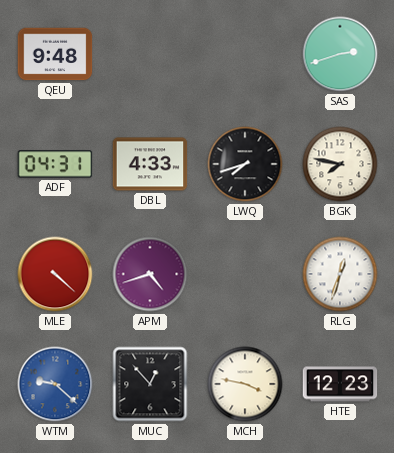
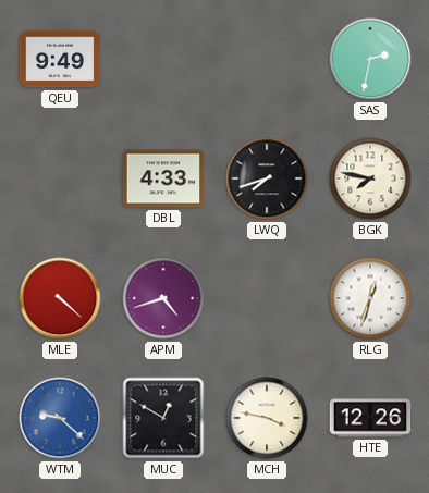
QEU: 9:48 -> 9:49
SAS: 2:42 -> 2:32
ADF: 04:31 -> none
MUC: 12:53 -> 12:50
HTE: 12:23 -> 12:26
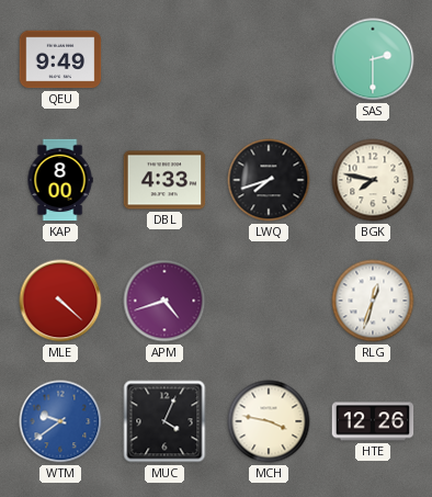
SAS: 2:32 -> 2:30
KAP: none -> 8:00
WTM: 9:22 -> 9:39
MUC: 12:50 -> 4:04
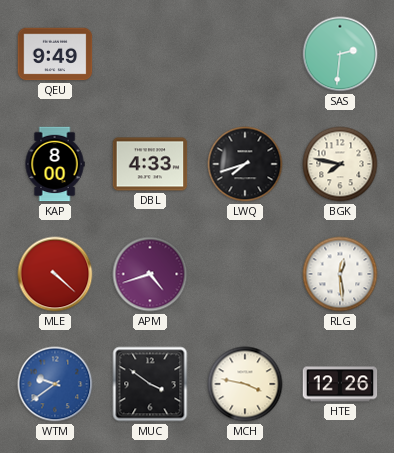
SAS: 2:30 -> 2:31
RLG: 12:33 -> 12:29
MUC: 4:04 -> 3:51
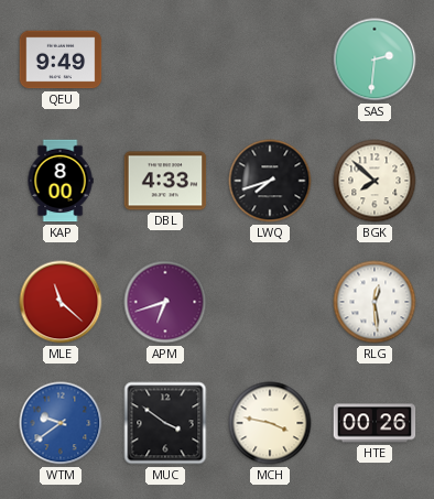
BGK: 7:47 -> 7:52
MLE: 4:22 -> 11:22
APM: 4:42 -> 6:42
HTE: 12:26 -> 00:26
